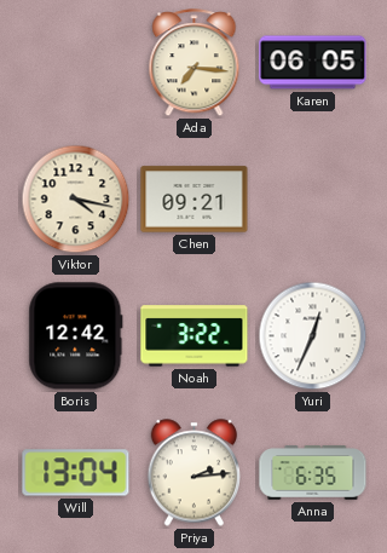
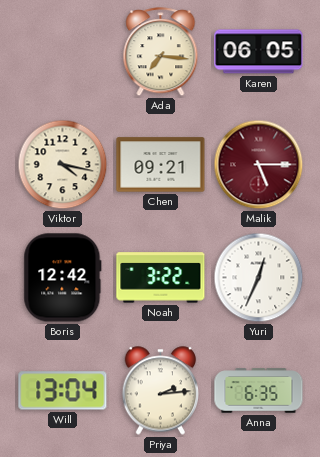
Malik: none -> 5:15
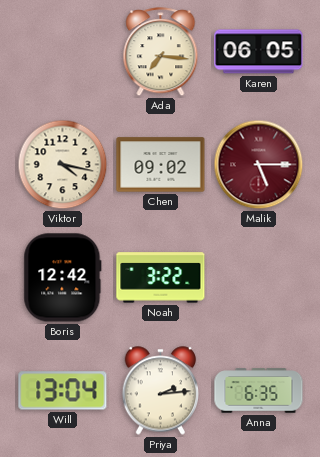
Chen: 09:21 -> 09:02
Yuri: 12:34 -> none
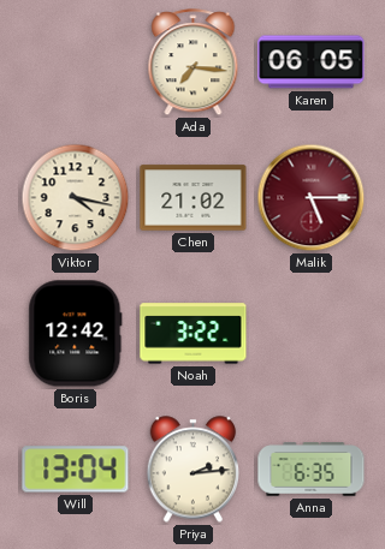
Chen: 09:02 -> 21:02
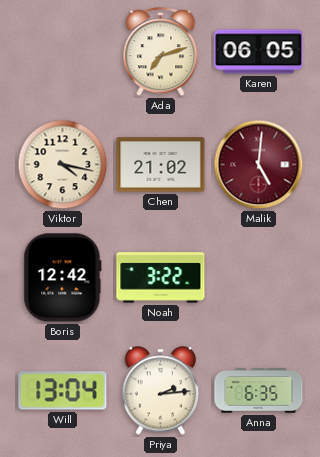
Ada: 7:16 -> 7:12
Malik: 5:15 -> 5:01
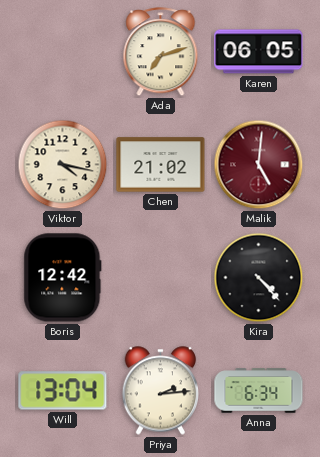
Noah: 3:22 -> none
Kira: none -> 4:23
Anna: 6:35 -> 6:34
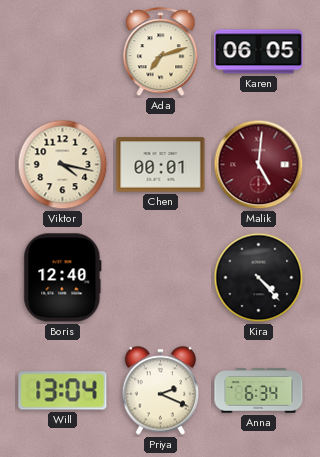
Chen: 21:02 -> 00:01
Boris: 12:42 -> 12:40
Priya: 2:14 -> 2:19
